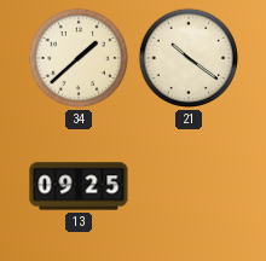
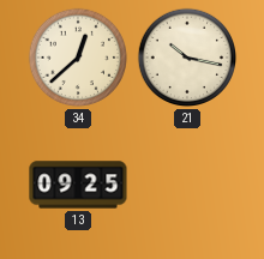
34: 1:38 -> 12:38
21: 10:21 -> 10:17
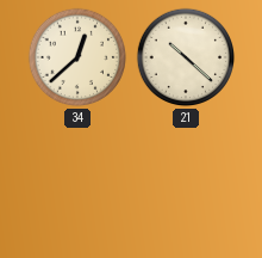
21: 10:17 -> 10:22
13: 09:25 -> none
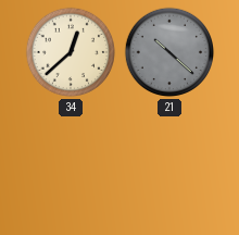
21 dial: cream -> grey
